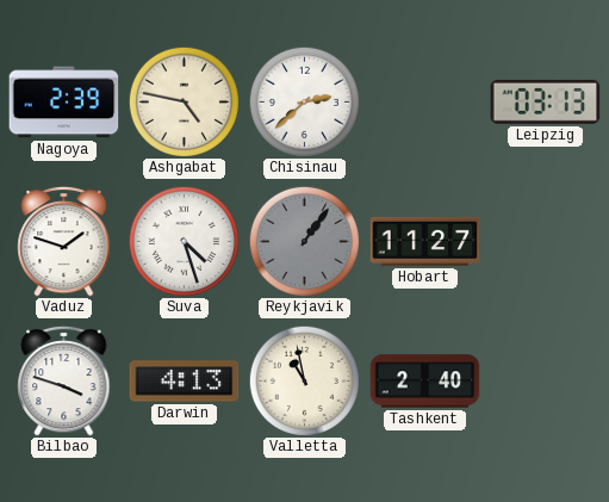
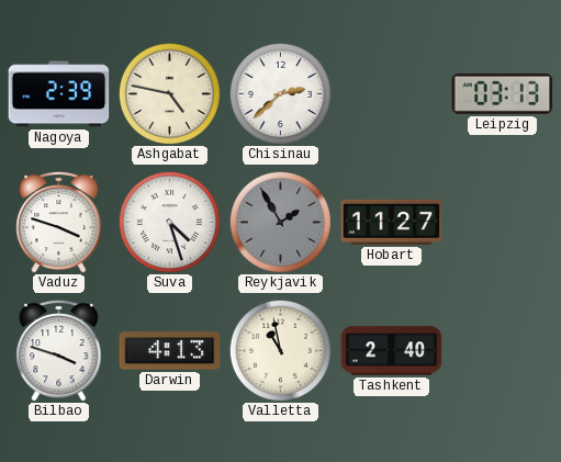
Vaduz: 1:48 -> 3:48
Reykjavik: 1:06 -> 1:55
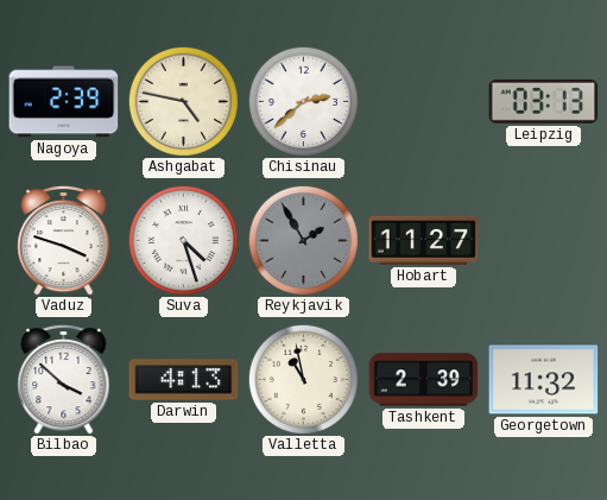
Bilbao: 3:48 -> 3:52
Tashkent: 2:40 -> 2:39
Georgetown: none -> 11:32
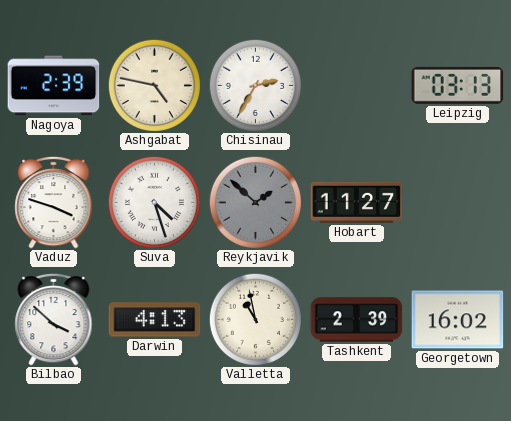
Chisinau: 2:38 -> 2:35
Reykjavik: 1:55 -> 1:52
Georgetown: 11:32 -> 16:02
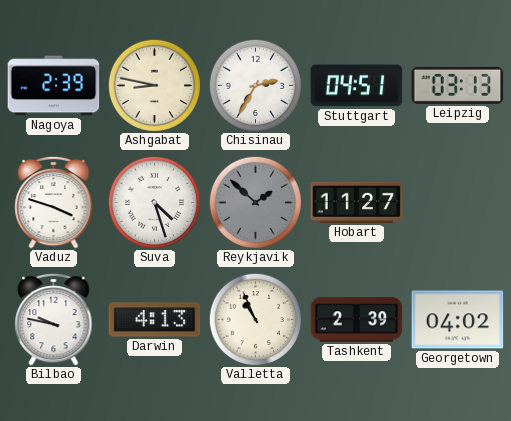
Ashgabat: 4:47 -> 8:47
Stuttgart: none -> 04:51
Bilbao: 3:52 -> 9:47
Valletta: 10:58 -> 10:56
Georgetown: 16:02 -> 04:02
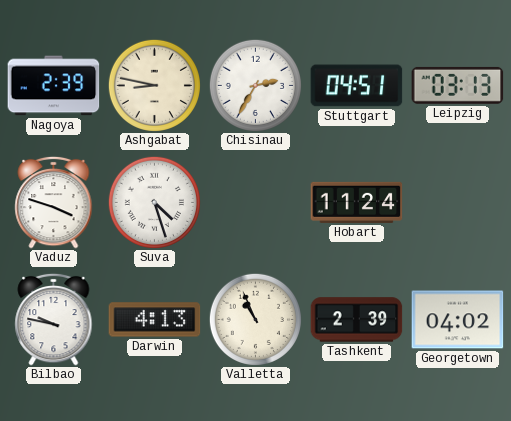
Reykjavik: 1:52 -> none
Hobart: 11:27 -> 11:24
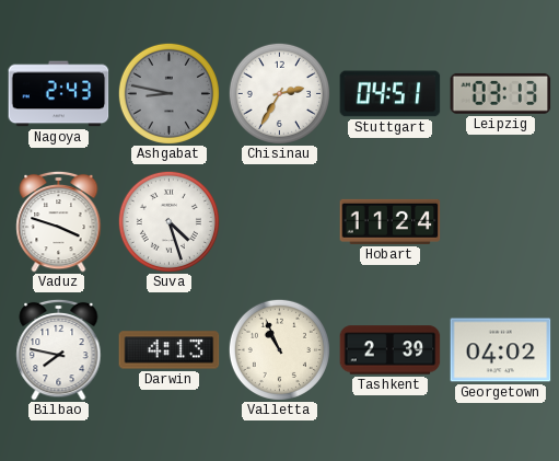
Nagoya: 2:39 -> 2:43
Ashgabat dial: cream -> grey
Bilbao: 9:47 -> 7:47
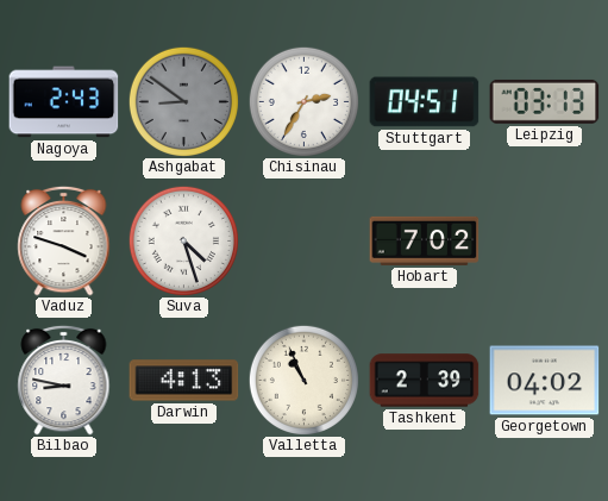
Ashgabat: 8:47 -> 8:51
Hobart: 11:24 -> 7:02
Bilbao: 7:47 -> 8:47
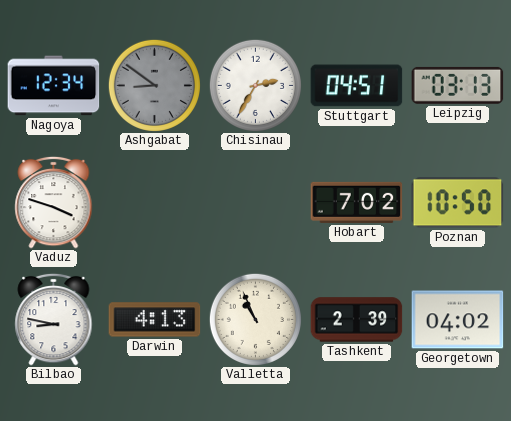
Nagoya: 2:43 -> 12:34
Suva: 4:27 -> none
Poznan: none -> 10:50
